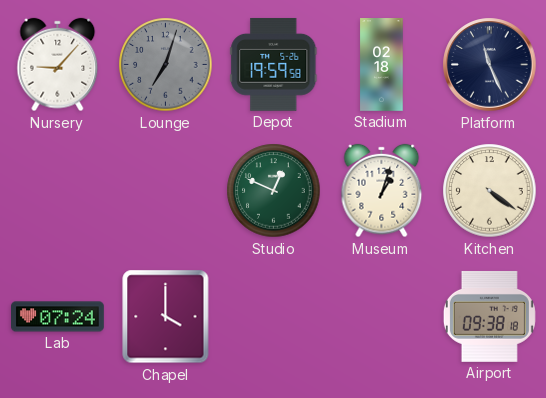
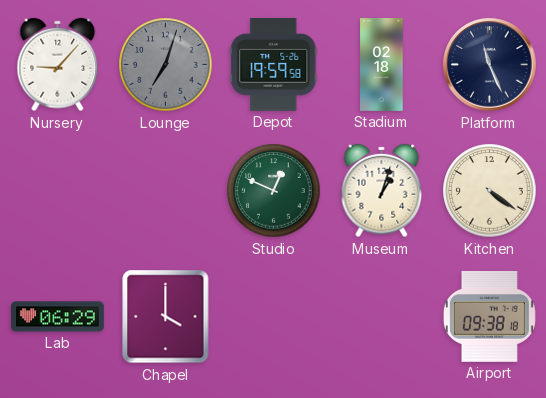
Lab: 07:24 -> 06:29
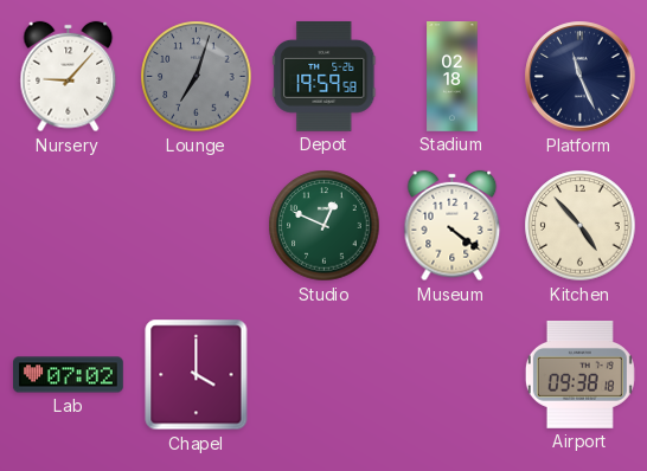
Museum: 1:03 -> 4:21
Kitchen: 4:21 -> 4:53
Lab: 06:29 -> 07:02
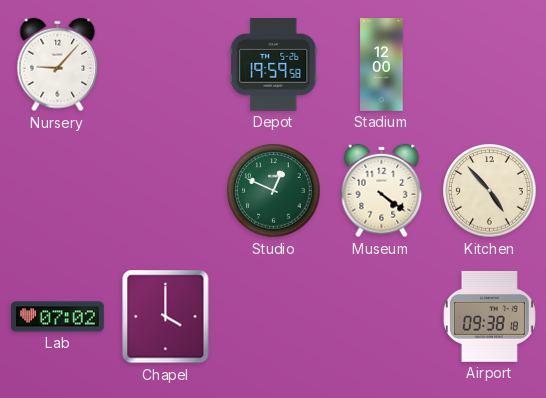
Lounge: 7:03 -> none
Stadium: 02:18 -> 12:00
Platform: 11:26 -> none
